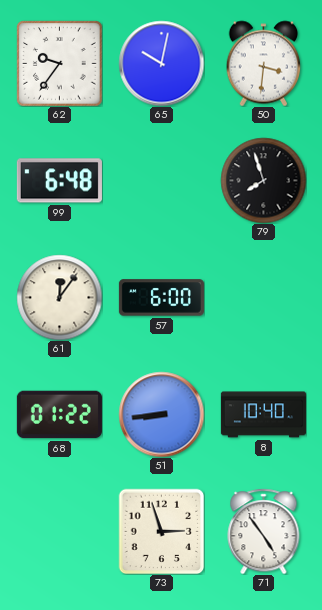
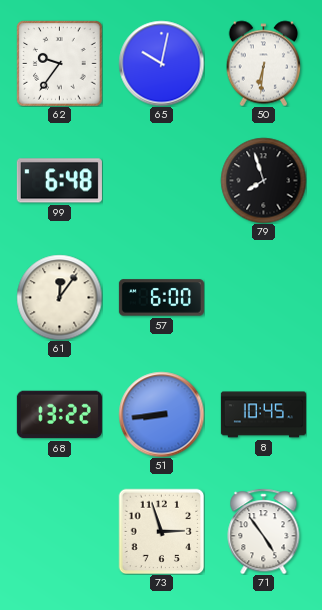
50: 3:31 -> 6:31
68: 01:22 -> 13:22
8: 10:40 -> 10:45
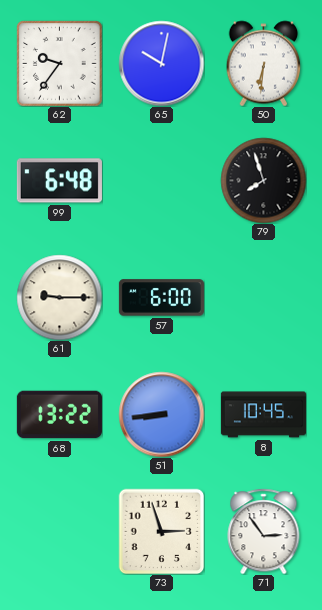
61: 12:06 -> 9:15
71: 4:54 -> 2:54
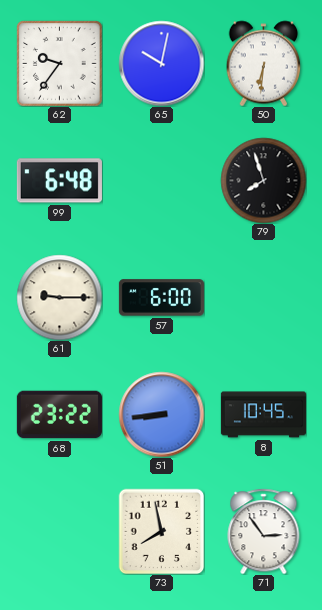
68: 13:22 -> 23:22
73: 2:57 -> 7:58
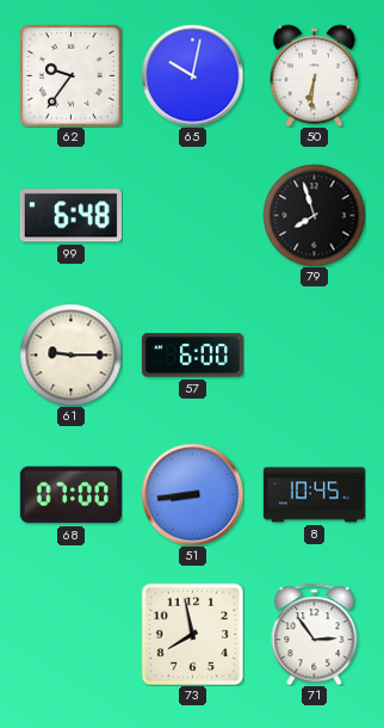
68: 23:22 -> 07:00
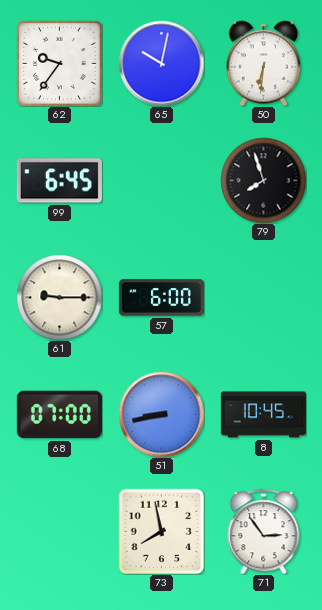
99: 6:48 -> 6:45
51: 8:44 -> 8:43
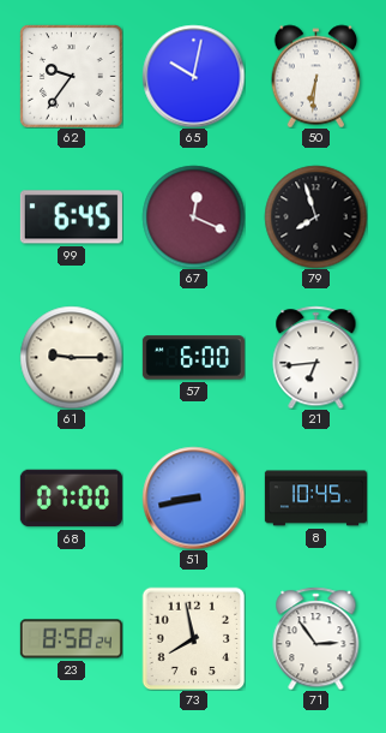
67: none -> 12:19
21: none -> 6:44
23: none -> 8:58
